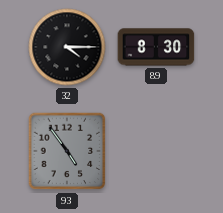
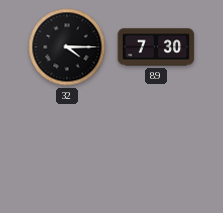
89: 8:30 -> 7:30
93: 4:54 -> none
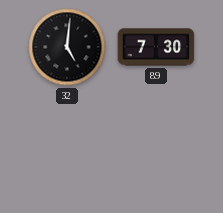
32: 4:15 -> 5:01
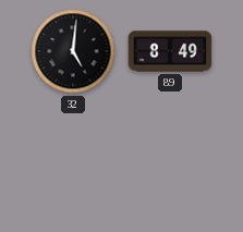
89: 7:30 -> 8:49
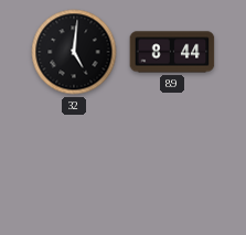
89: 8:49 -> 8:44
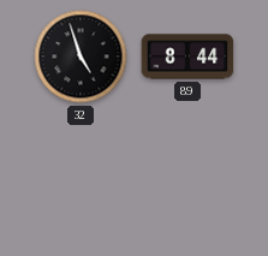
32: 5:01 -> 4:57
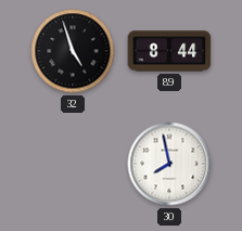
30: none -> 7:58
